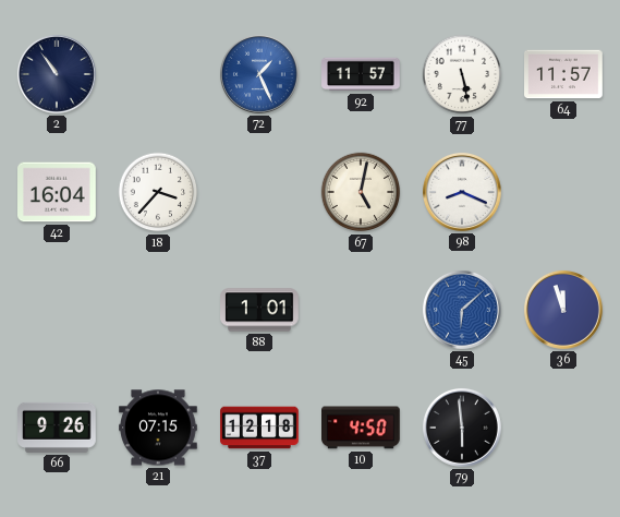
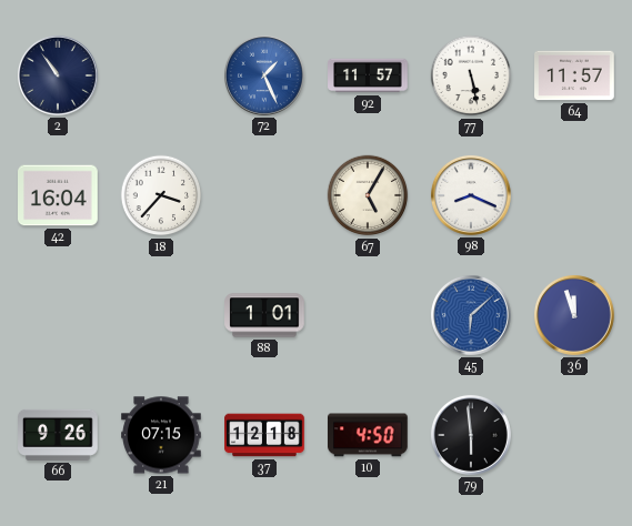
67: 5:02 -> 5:05
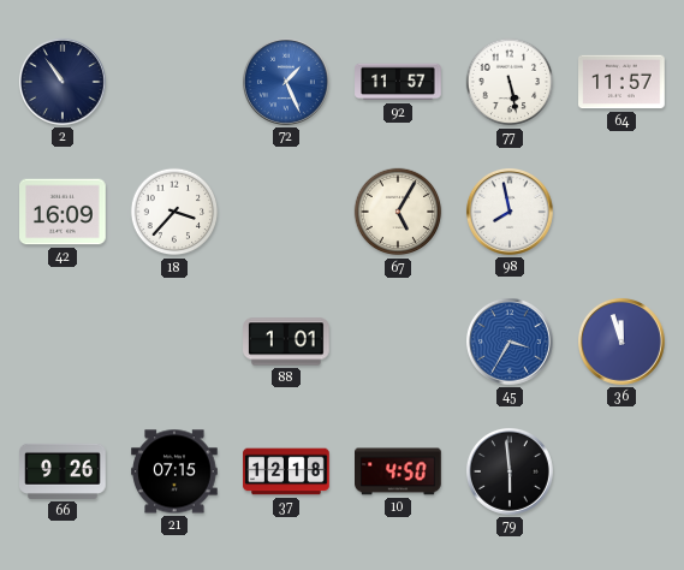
42: 16:04 -> 16:09
98: 8:19 -> 7:58
45: 6:08 -> 3:35
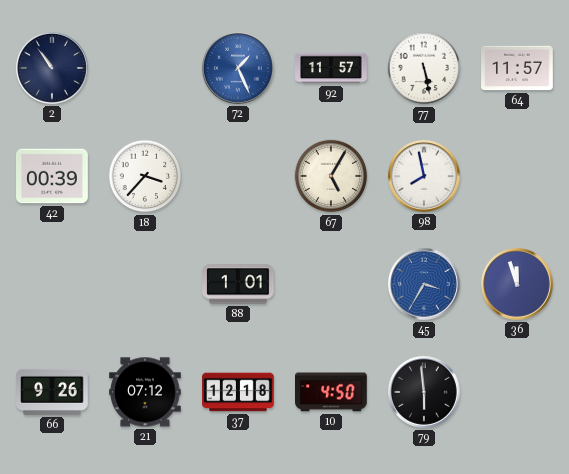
42: 16:09 -> 00:39
21: 07:15 -> 07:12
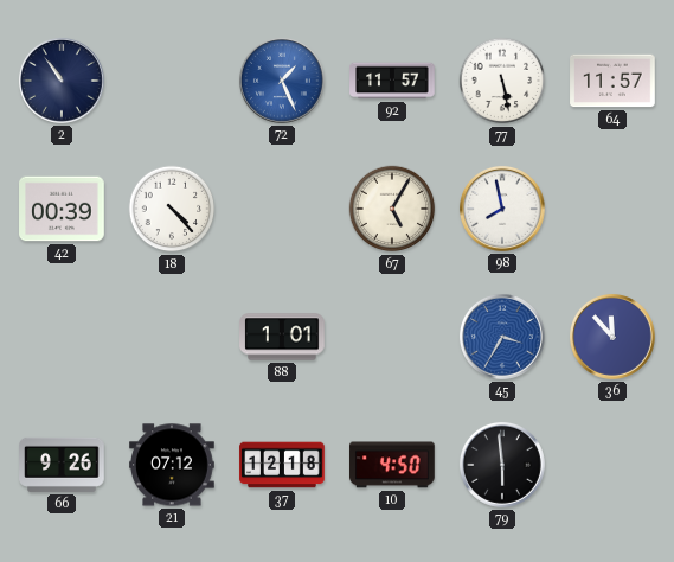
18: 3:37 -> 4:23
36: 11:57 -> 11:53
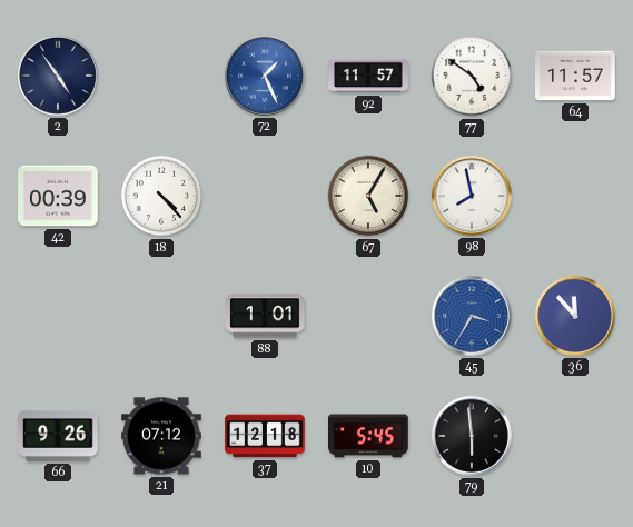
2: 10:54 -> 4:54
77: 5:28 -> 4:51
10: 4:50 -> 5:45
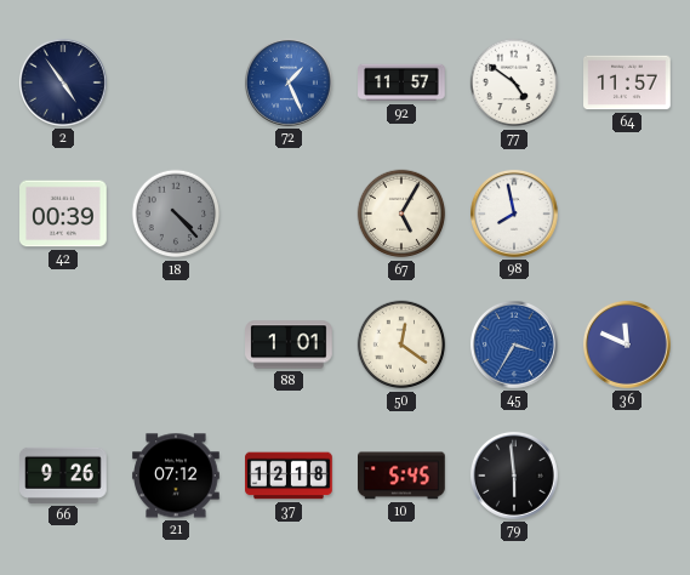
18 dial: white -> grey
50: none -> 12:21
36: 11:53 -> 11:49
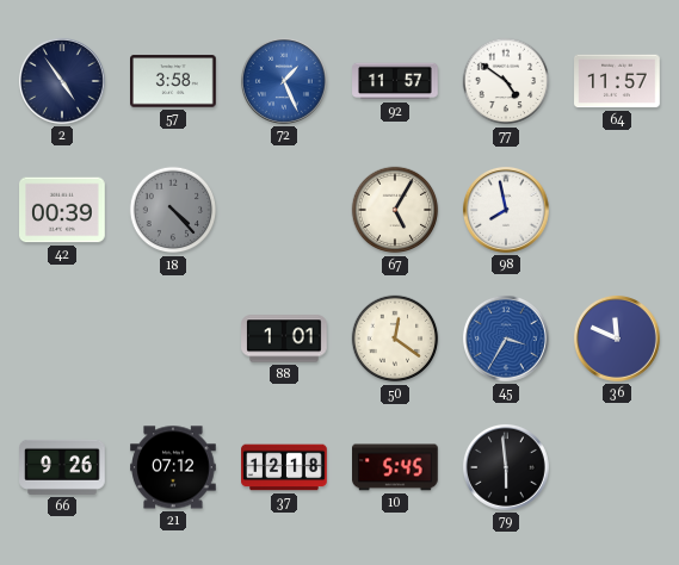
57: none -> 3:58
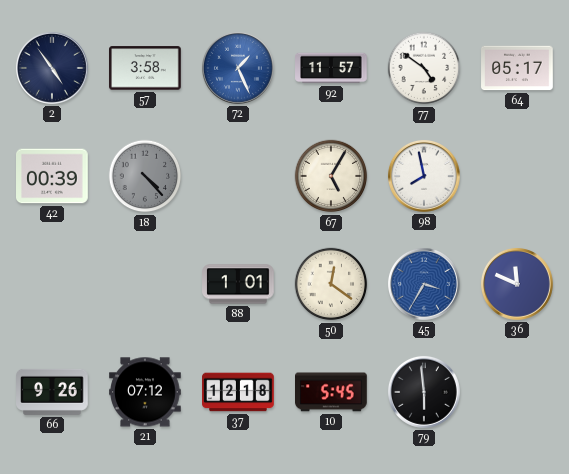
64: 11:57 -> 05:17
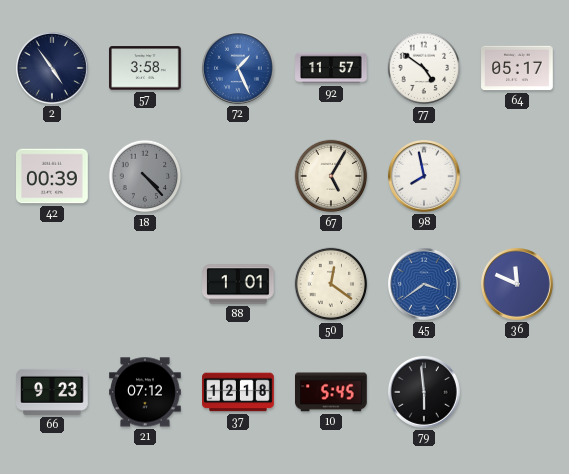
45: 3:35 -> 3:39
66: 9:26 -> 9:23
